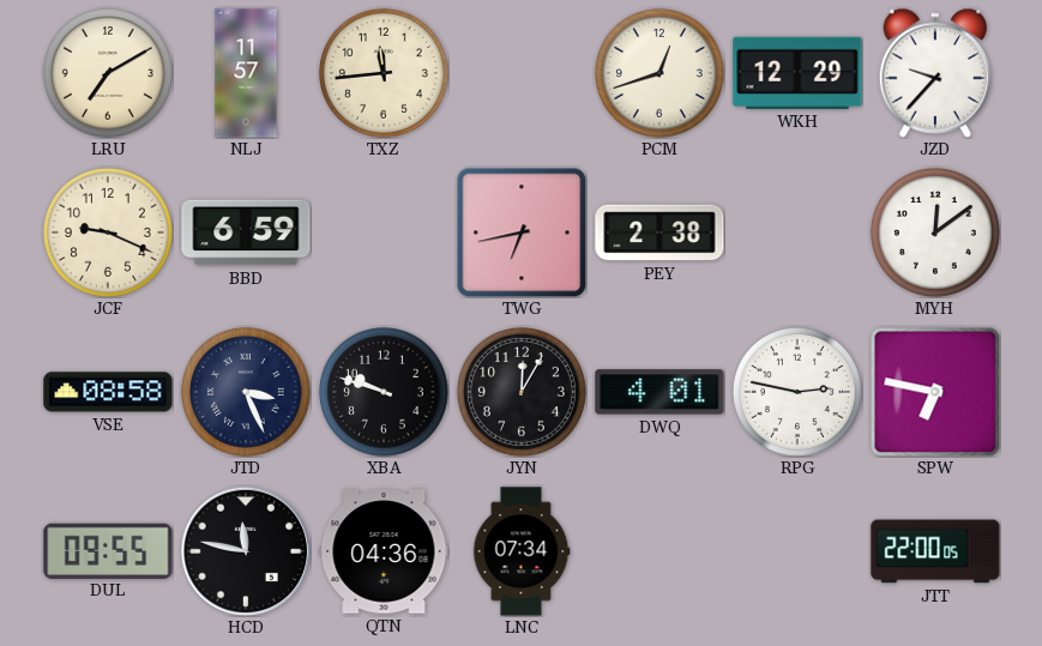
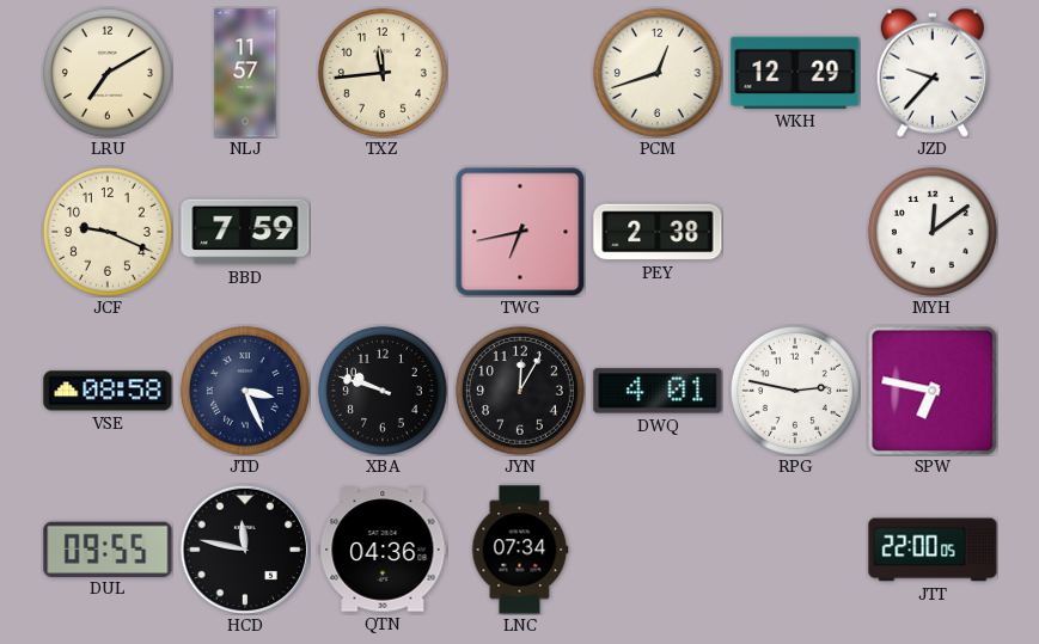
BBD: 6:59 -> 7:59
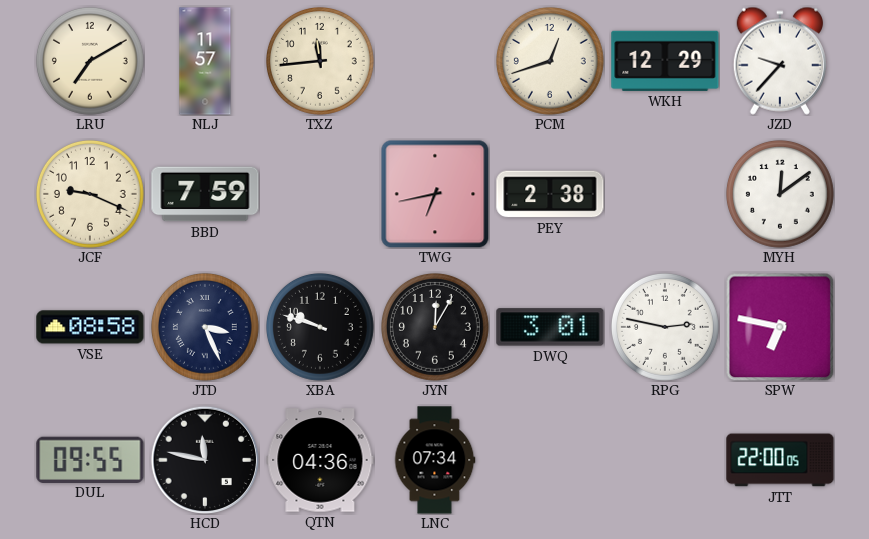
DWQ: 4:01 -> 3:01
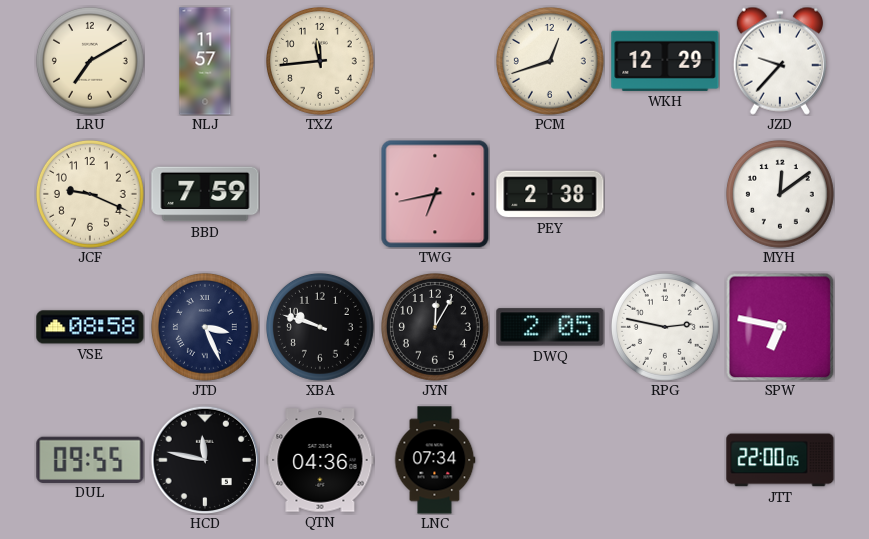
DWQ: 3:01 -> 2:05
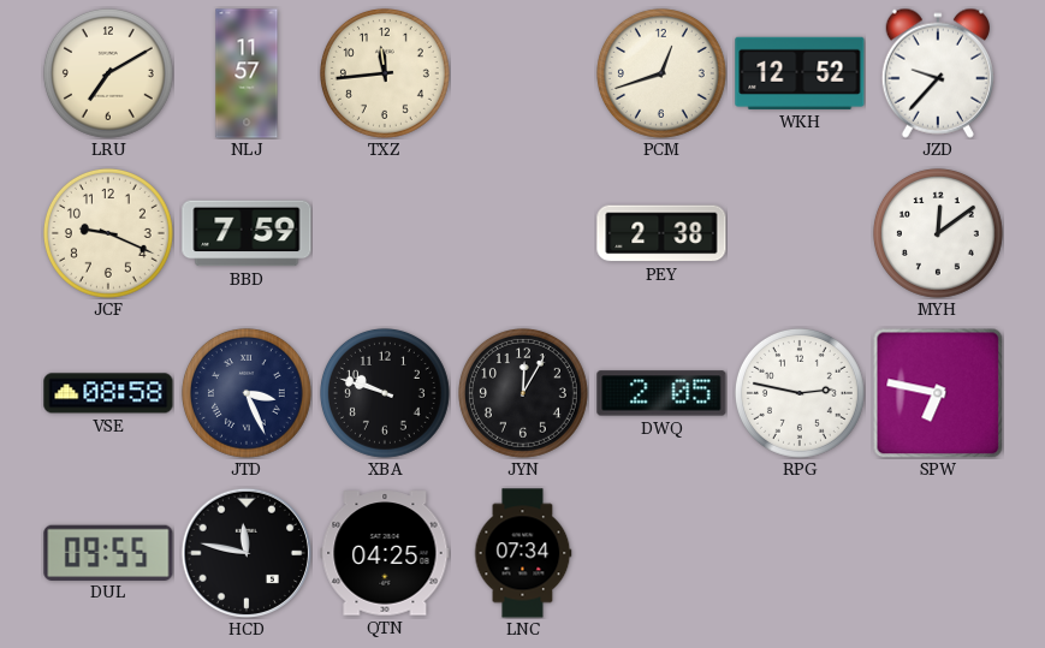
WKH: 12:29 -> 12:52
TWG: 6:43 -> none
QTN: 04:36 -> 04:25
JTT: 22:00 -> none
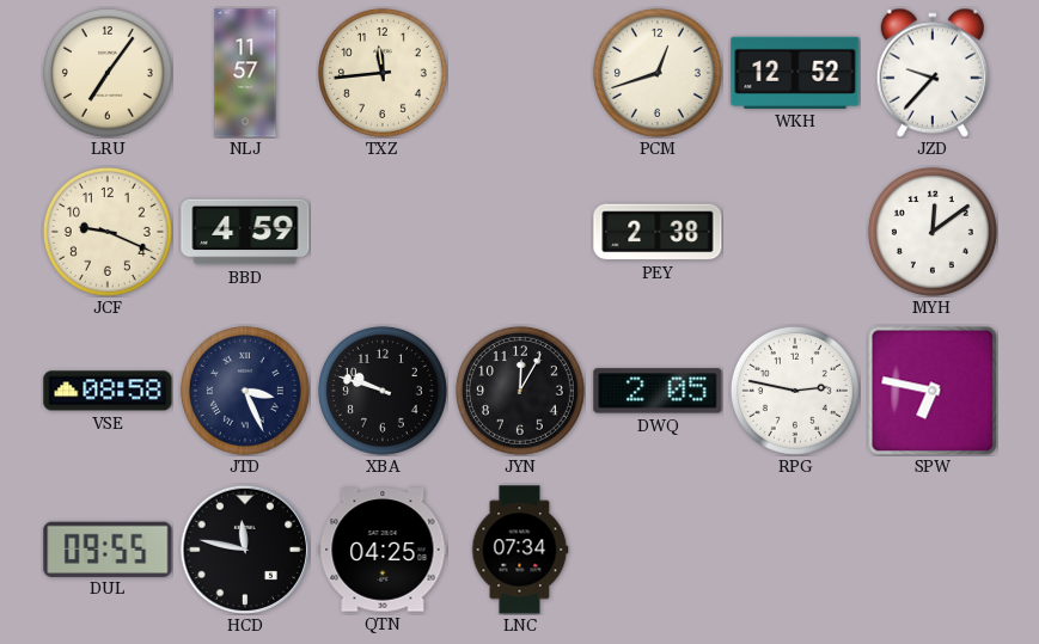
LRU: 7:10 -> 7:06
BBD: 7:59 -> 4:59
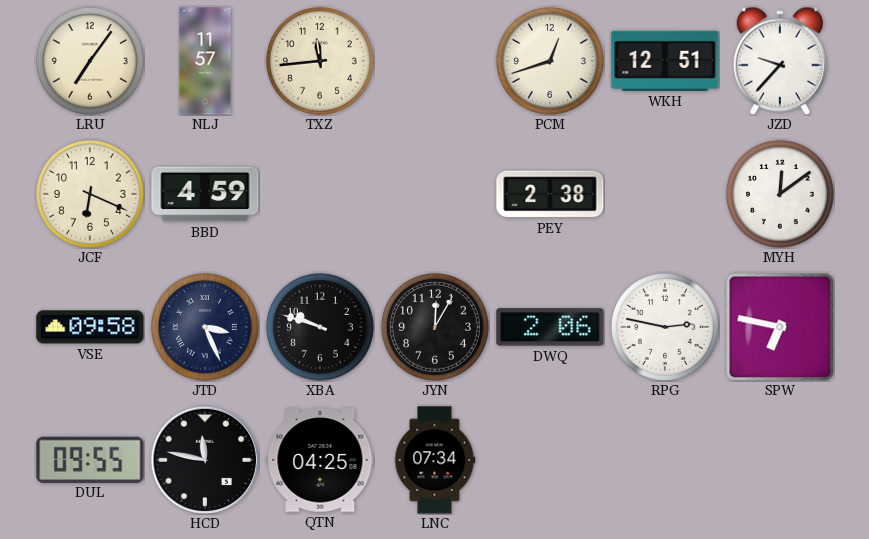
WKH: 12:52 -> 12:51
JCF: 9:19 -> 6:19
VSE: 08:58 -> 09:58
DWQ: 2:05 -> 2:06
